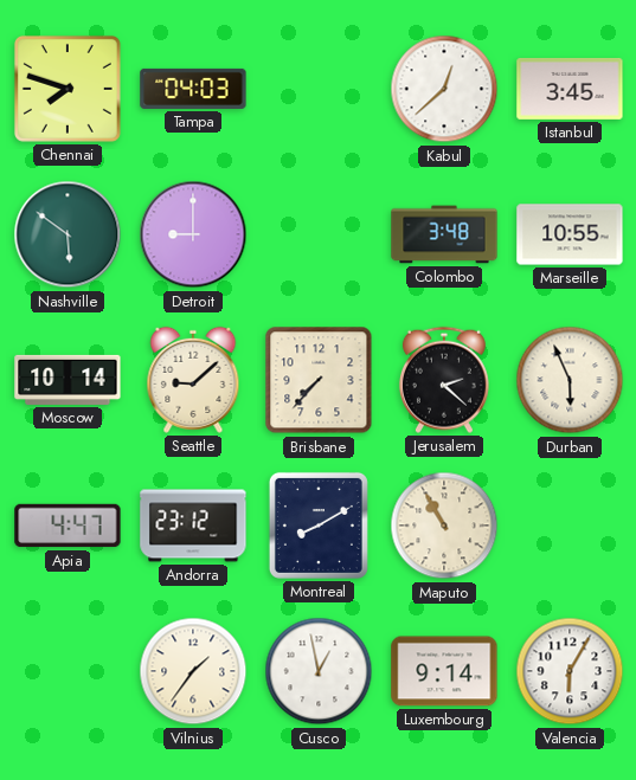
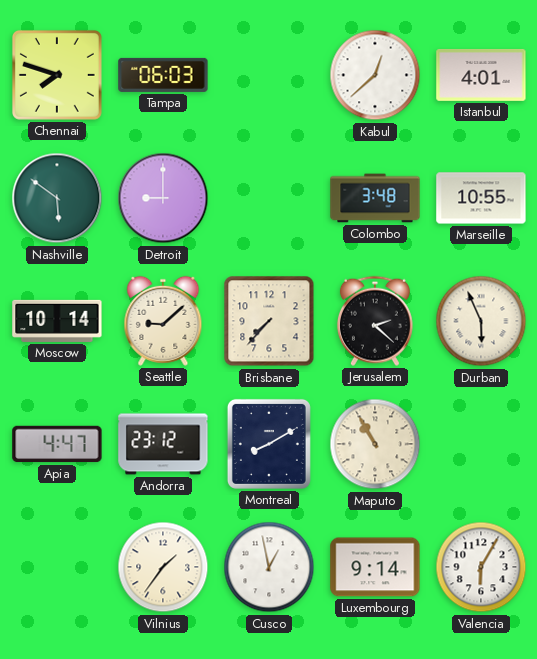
Tampa: 04:03 -> 06:03
Istanbul: 3:45 -> 4:01
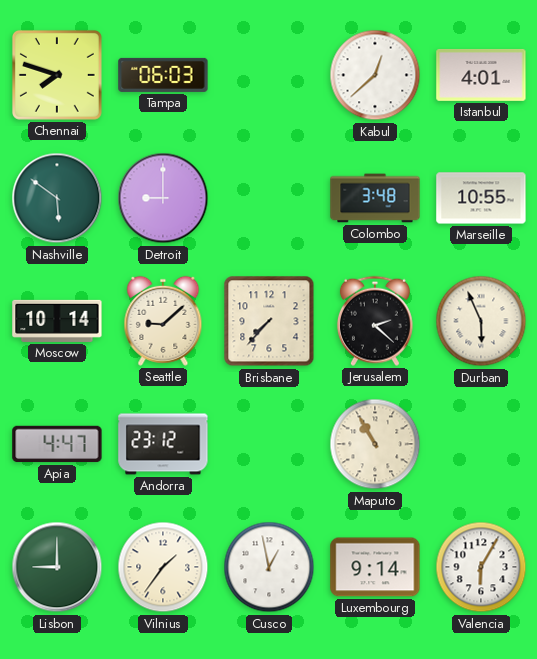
Montreal: 8:10 -> none
Lisbon: none -> 9:00
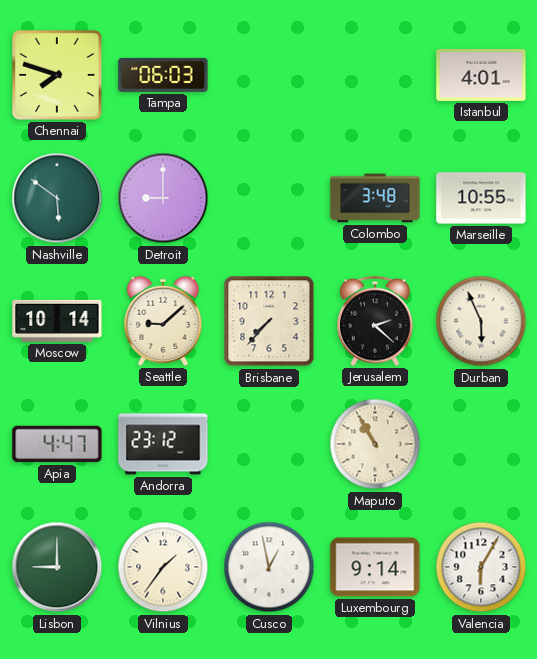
Kabul: 12:38 -> none
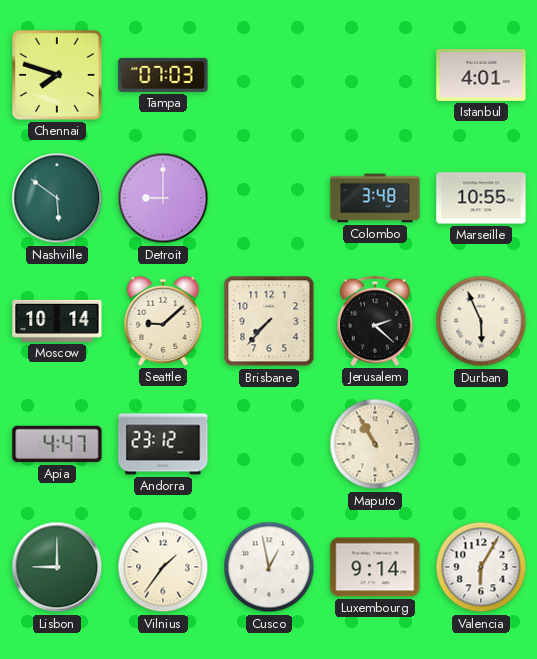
Tampa: 06:03 -> 07:03
